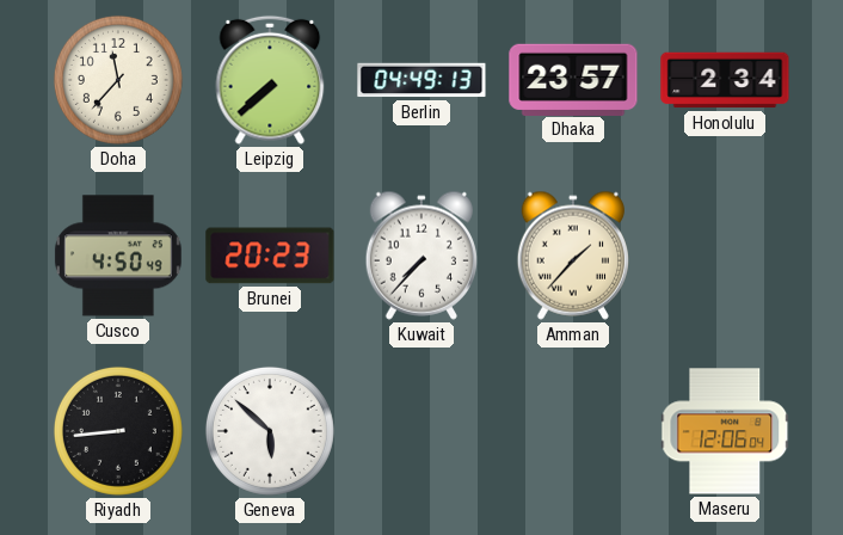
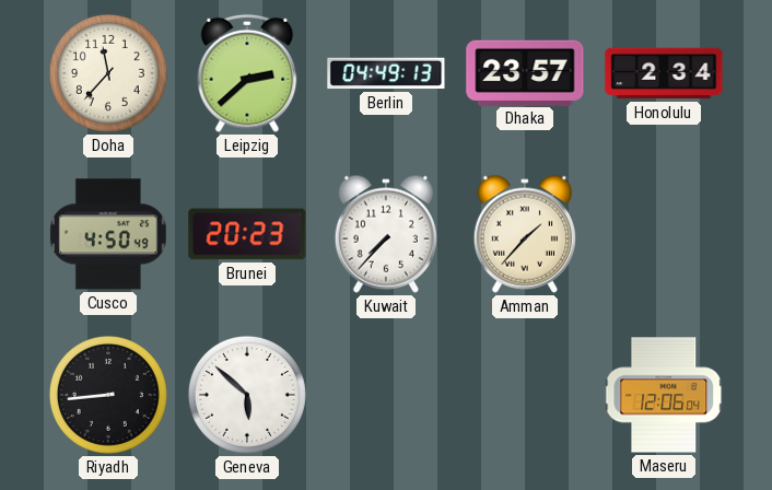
Leipzig: 7:38 -> 2:38
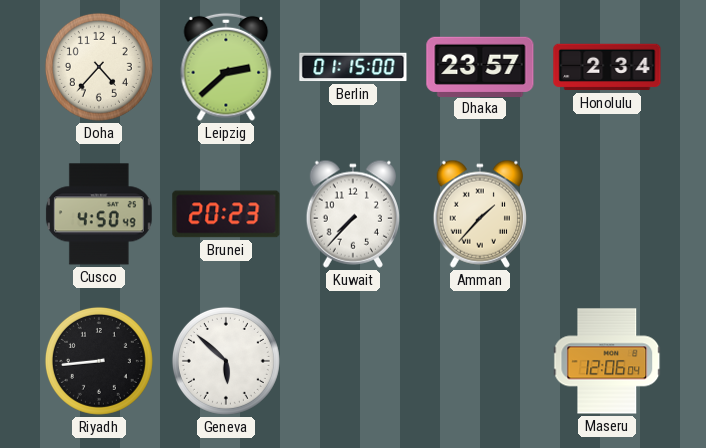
Doha: 11:37 -> 4:37
Berlin: 04:49 -> 01:15
